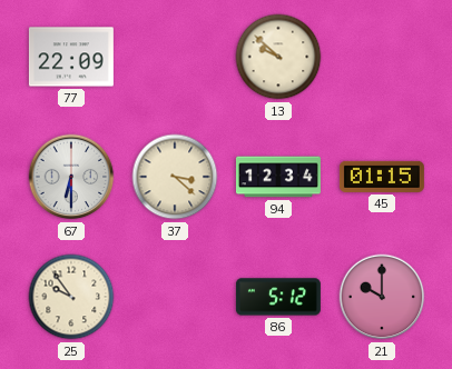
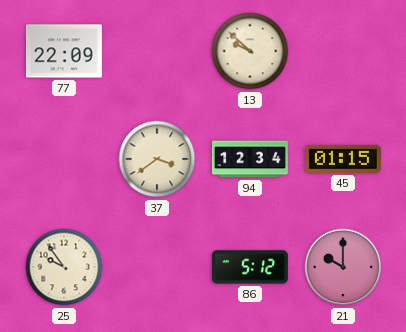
67: 6:30 -> none
37: 3:22 -> 3:39
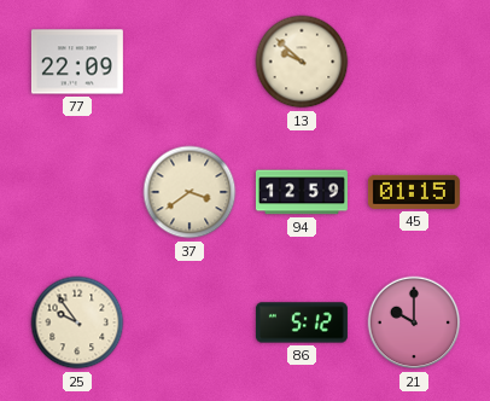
94: 12:34 -> 12:59
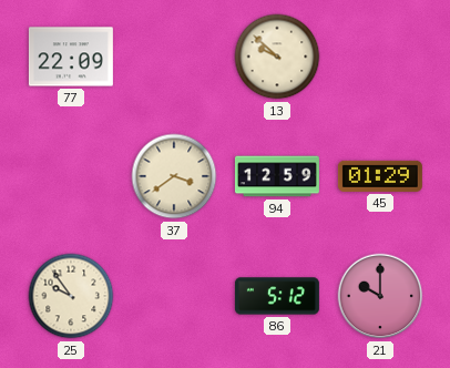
45: 01:15 -> 01:29
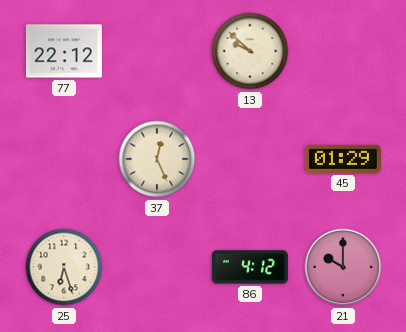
77: 22:09 -> 22:12
37: 3:39 -> 12:26
94: 12:59 -> none
25: 9:54 -> 6:27
86: 5:12 -> 4:12
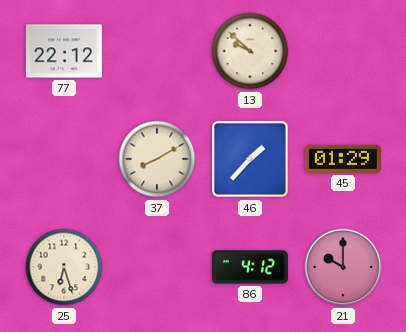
37: 12:26 -> 8:10
46: none -> 1:37
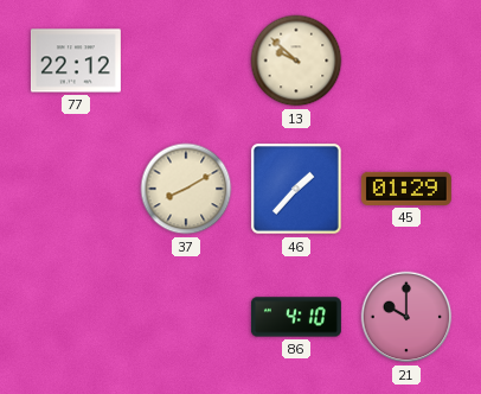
25: 6:27 -> none
86: 4:12 -> 4:10
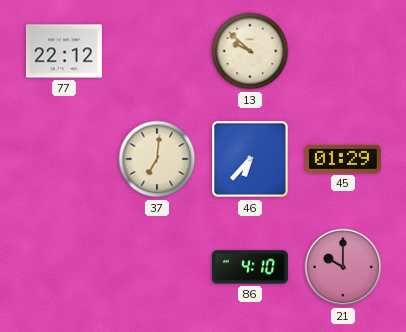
37: 8:10 -> 7:01
46: 1:37 -> 6:37
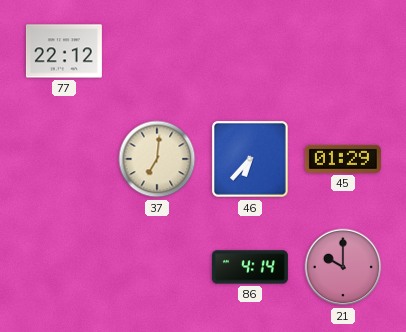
13: 9:52 -> none
86: 4:10 -> 4:14
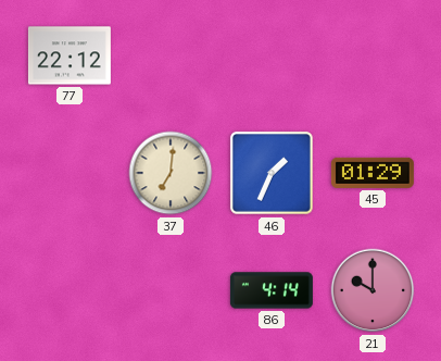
46: 6:37 -> 1:34
